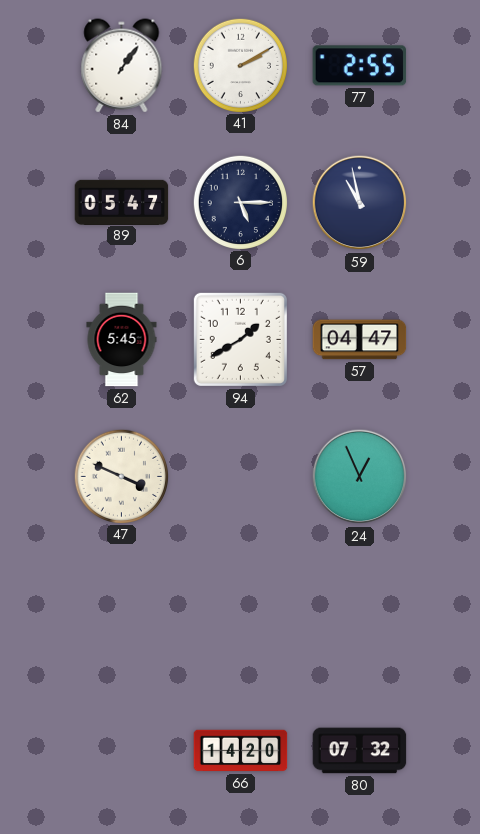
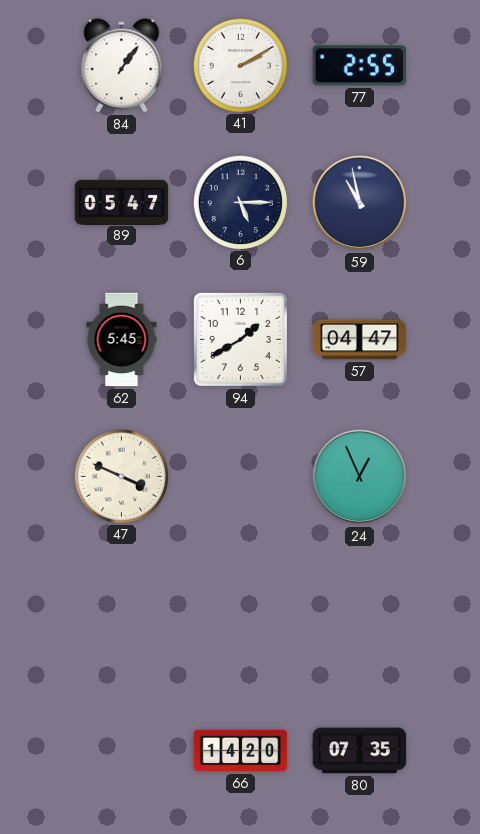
80: 07:32 -> 07:35
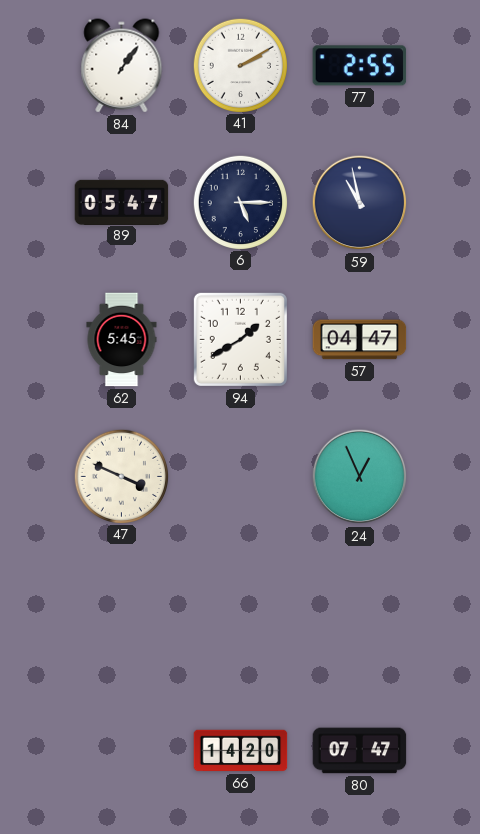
80: 07:35 -> 07:47
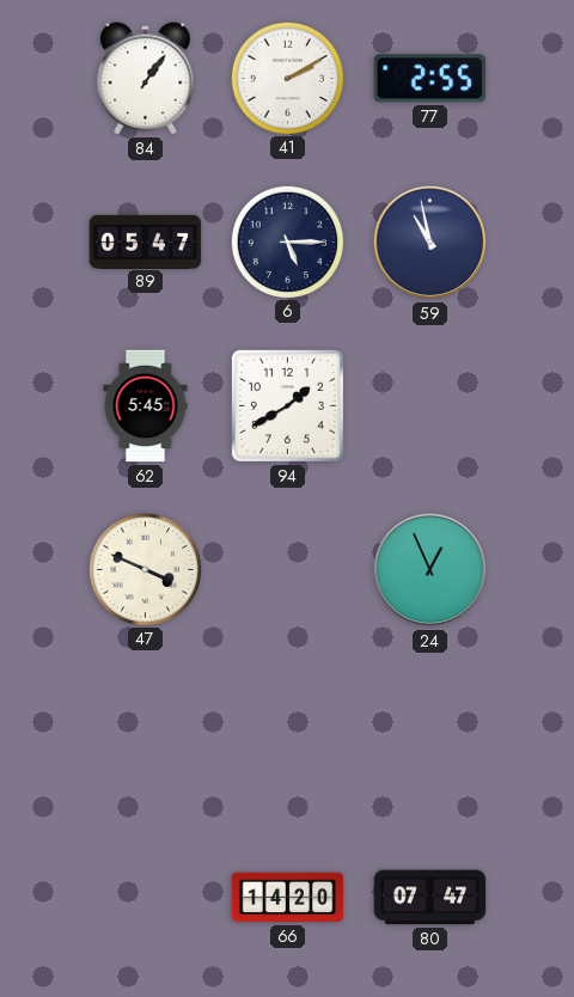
57: 04:47 -> none
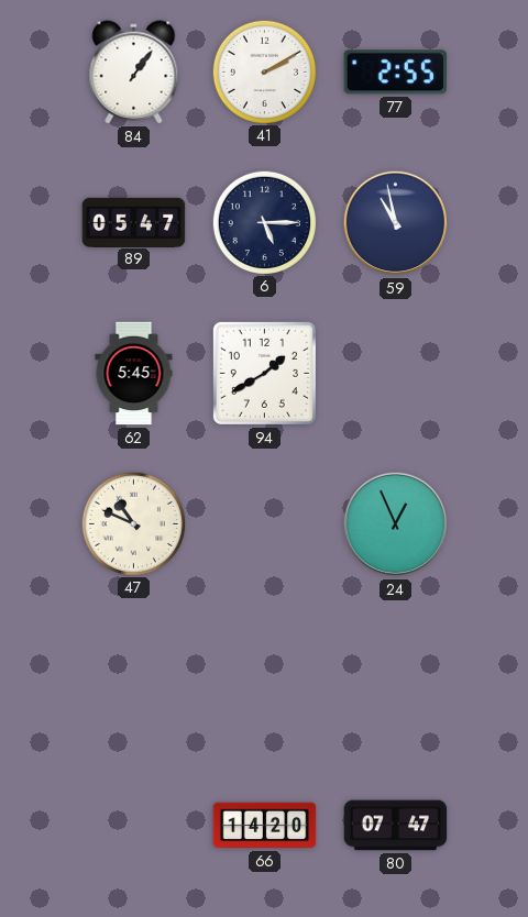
47: 3:49 -> 10:49
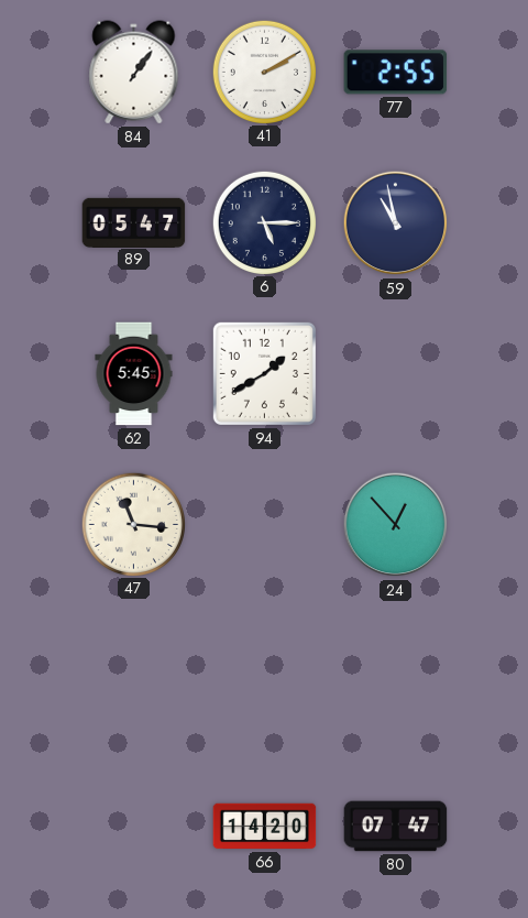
47: 10:49 -> 11:16
24: 12:56 -> 12:53
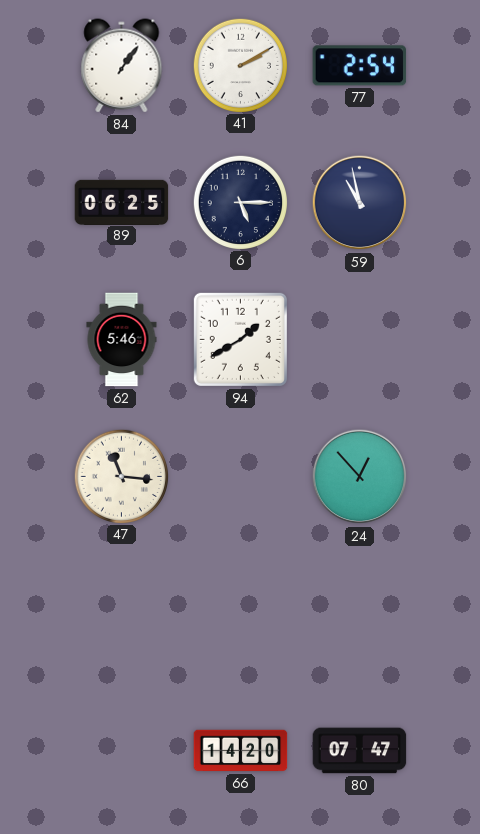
77: 2:55 -> 2:54
89: 05:47 -> 06:25
62: 5:45 -> 5:46
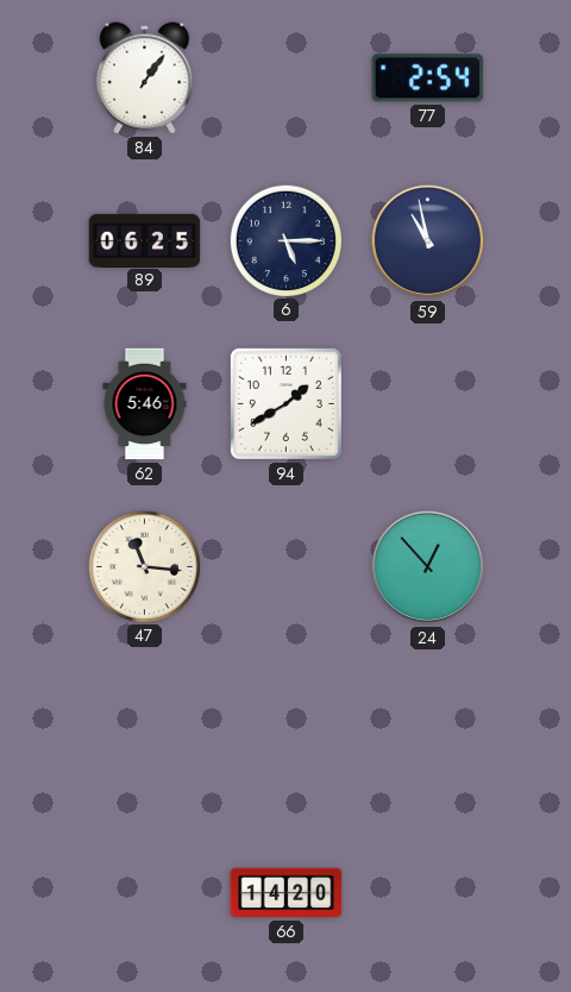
41: 2:10 -> none
80: 07:47 -> none
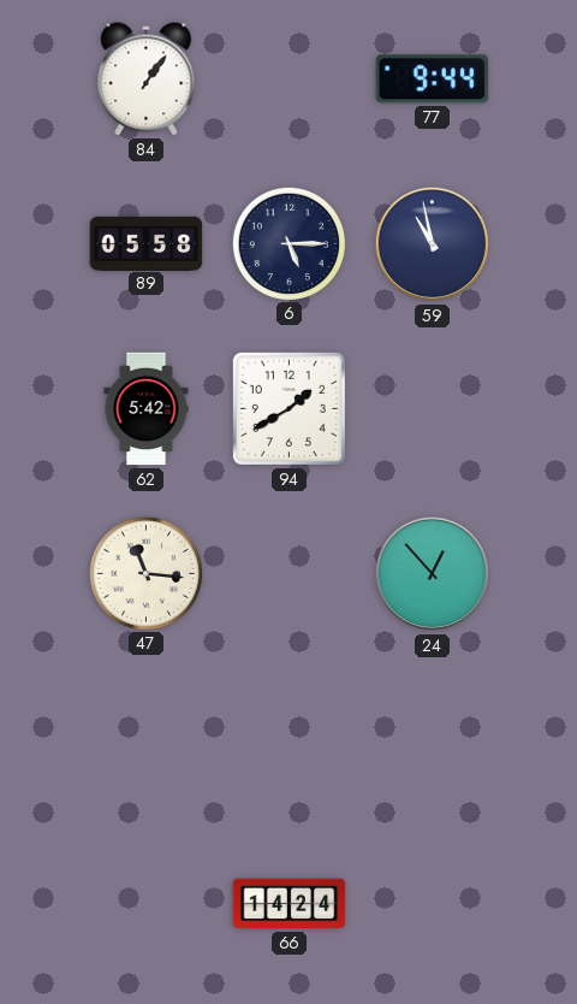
77: 2:54 -> 9:44
89: 06:25 -> 05:58
62: 5:46 -> 5:42
66: 14:20 -> 14:24
